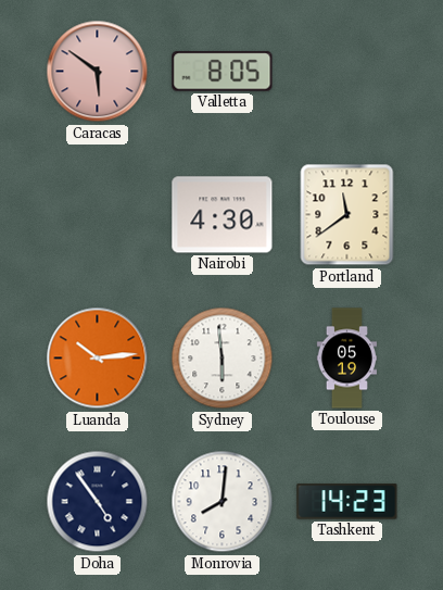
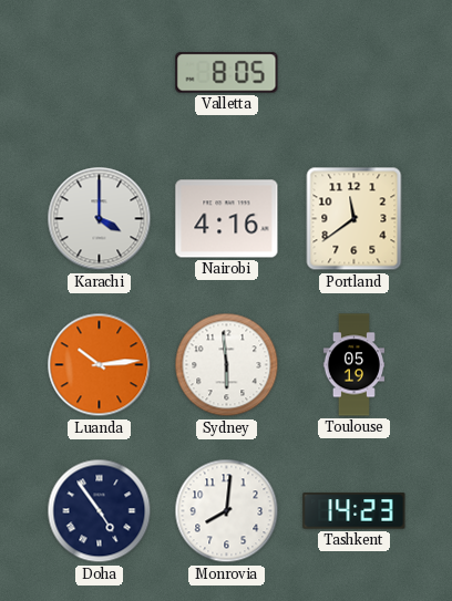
Caracas: 5:51 -> none
Karachi: none -> 4:00
Nairobi: 4:30 -> 4:16
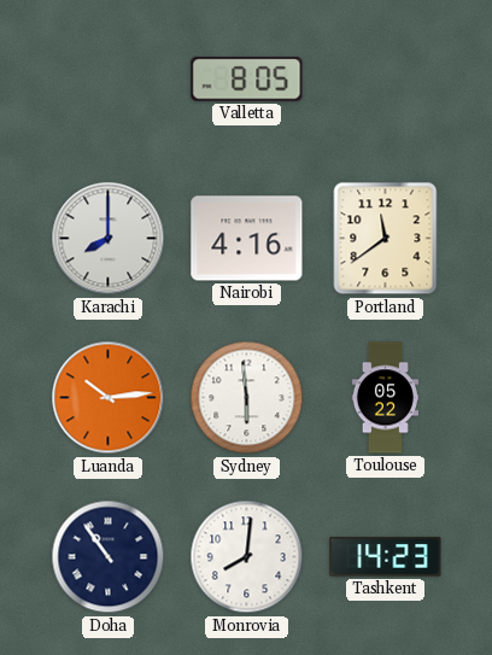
Karachi: 4:00 -> 8:00
Toulouse: 05:19 -> 05:22
Doha: 4:54 -> 10:54
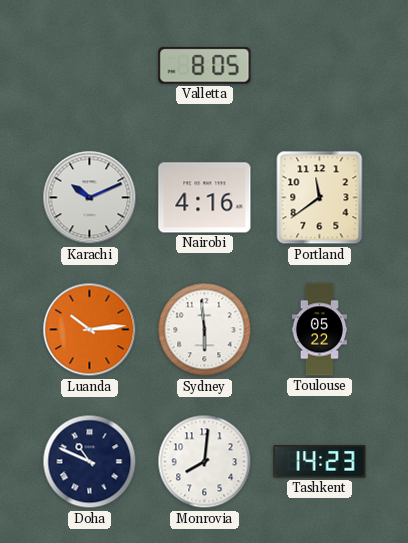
Karachi: 8:00 -> 10:11
Doha: 10:54 -> 10:49
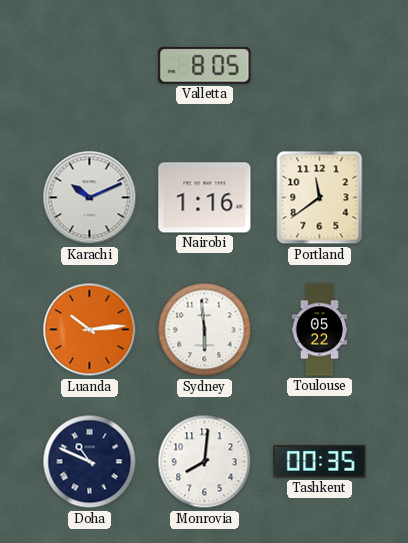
Nairobi: 4:16 -> 1:16
Tashkent: 14:23 -> 00:35
